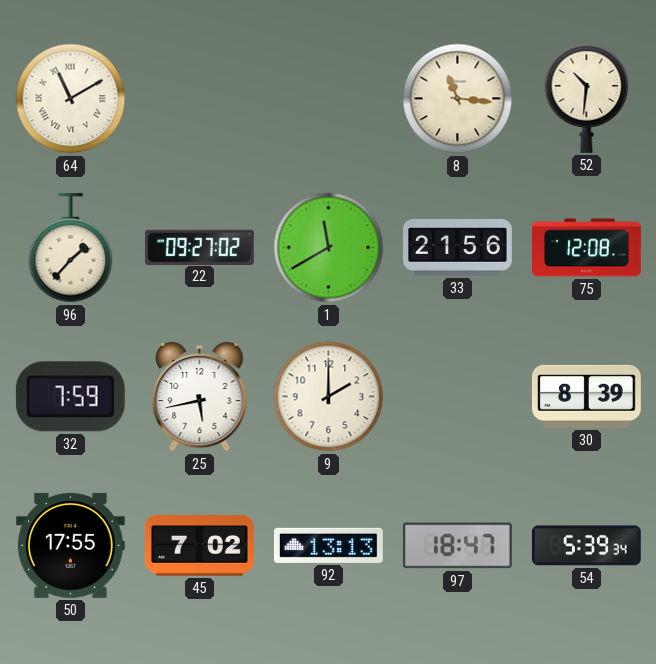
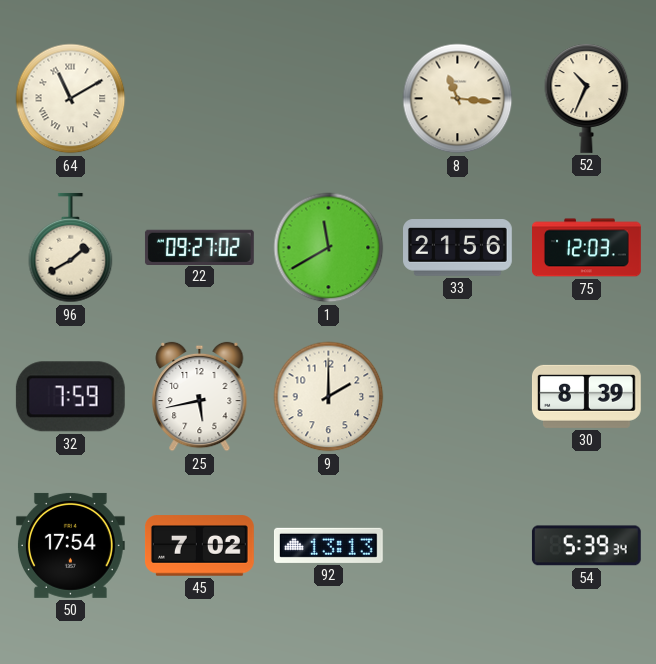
52: 10:31 -> 10:34
96: 1:37 -> 1:40
75: 12:08 -> 12:03
50: 17:55 -> 17:54
97: 18:47 -> none
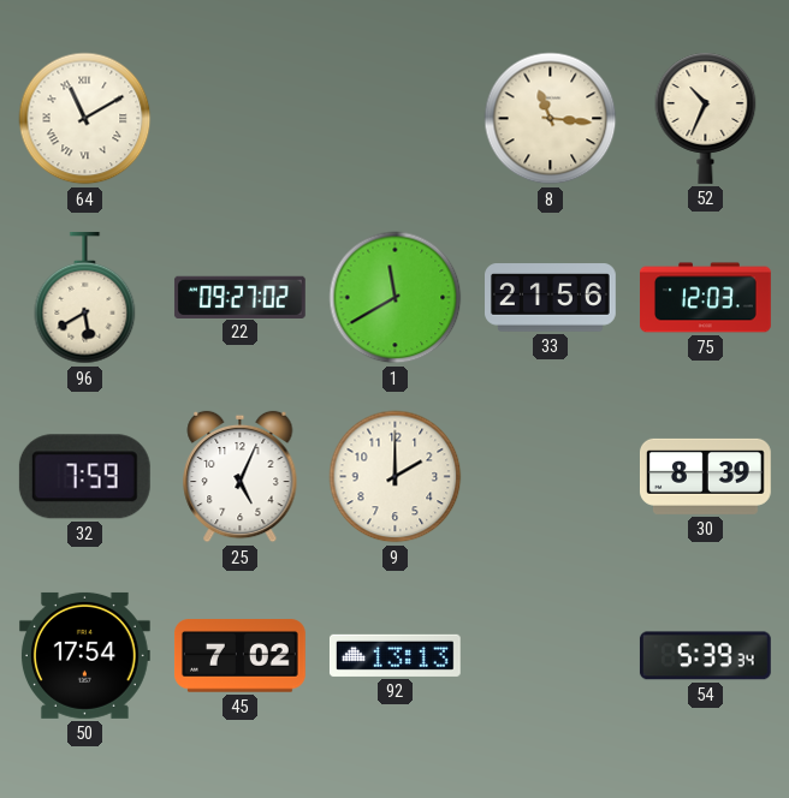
96: 1:40 -> 5:40
25: 5:43 -> 5:04
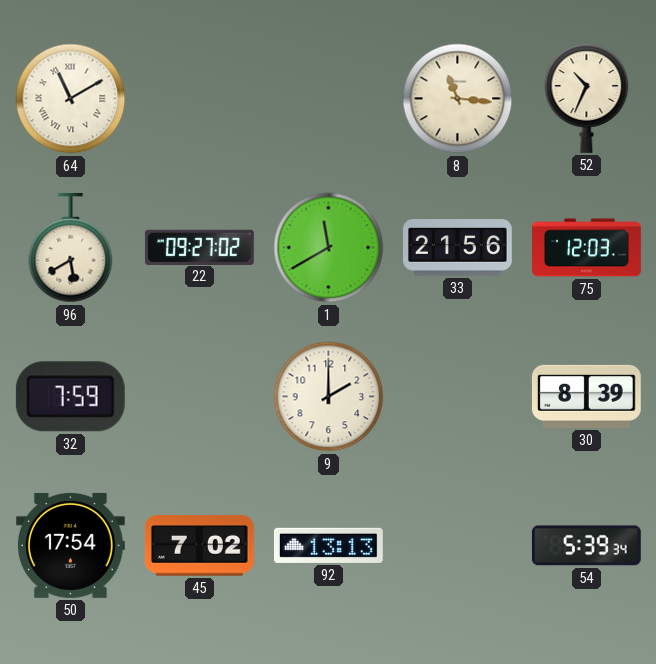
25: 5:04 -> none
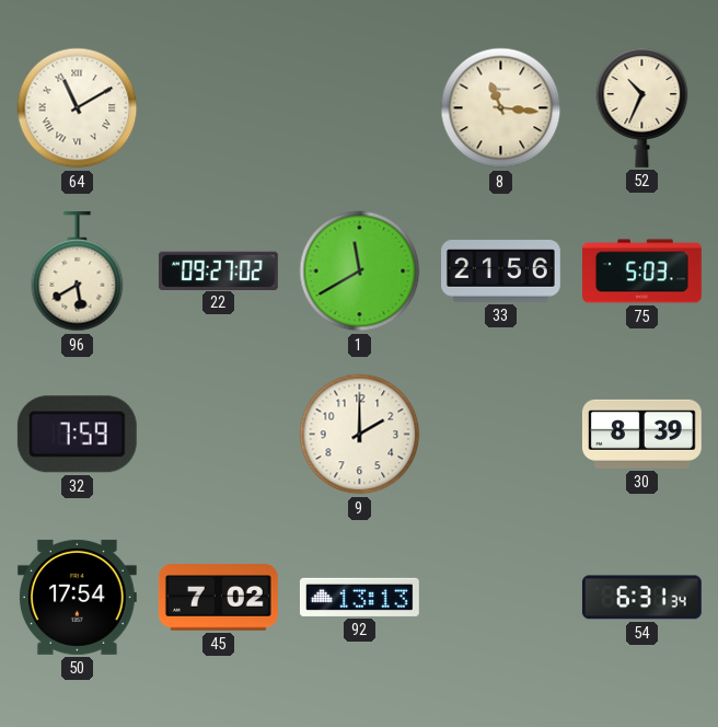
75: 12:03 -> 5:03
54: 5:39 -> 6:31
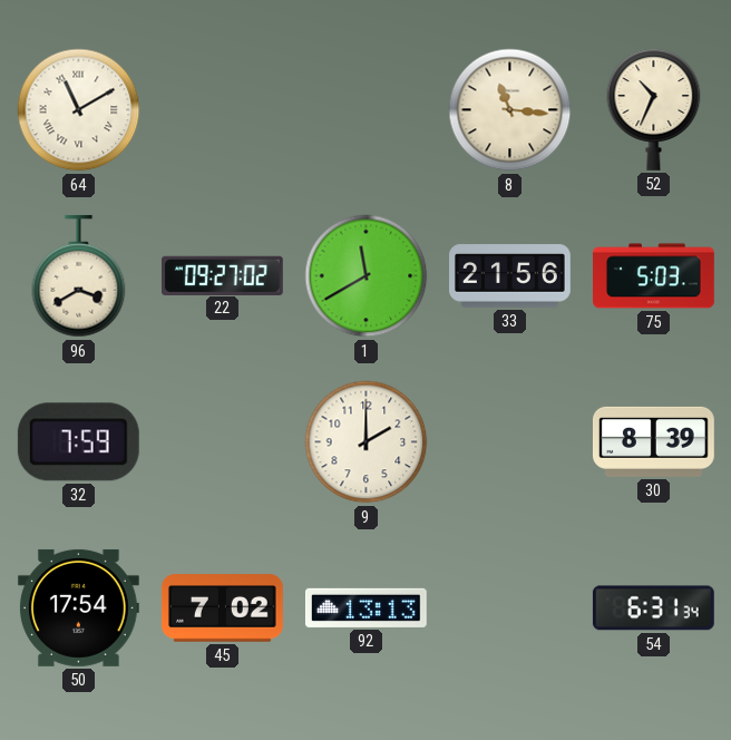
96: 5:40 -> 3:40
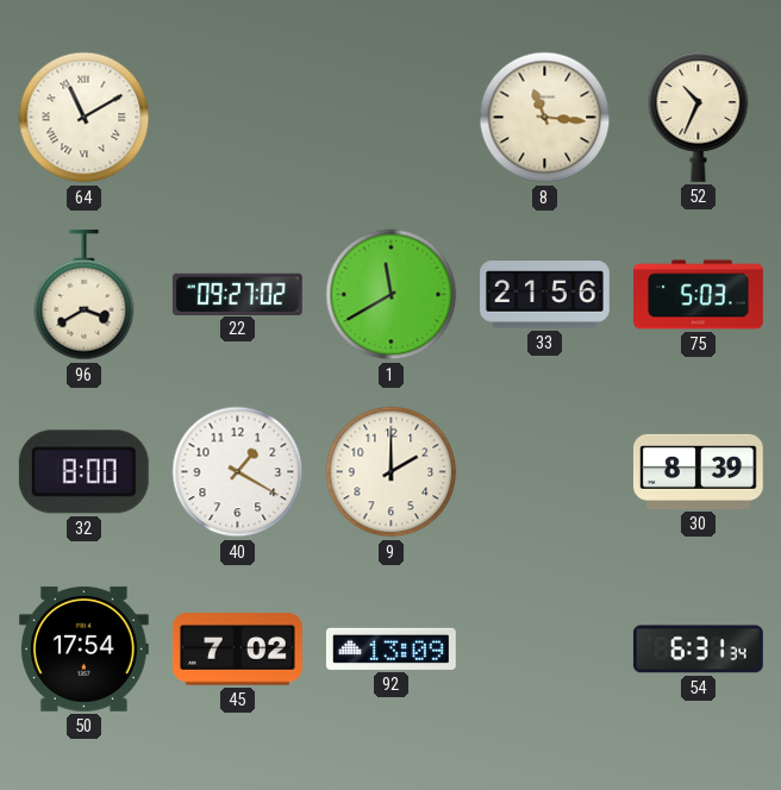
32: 7:59 -> 8:00
40: none -> 1:20
92: 13:13 -> 13:09
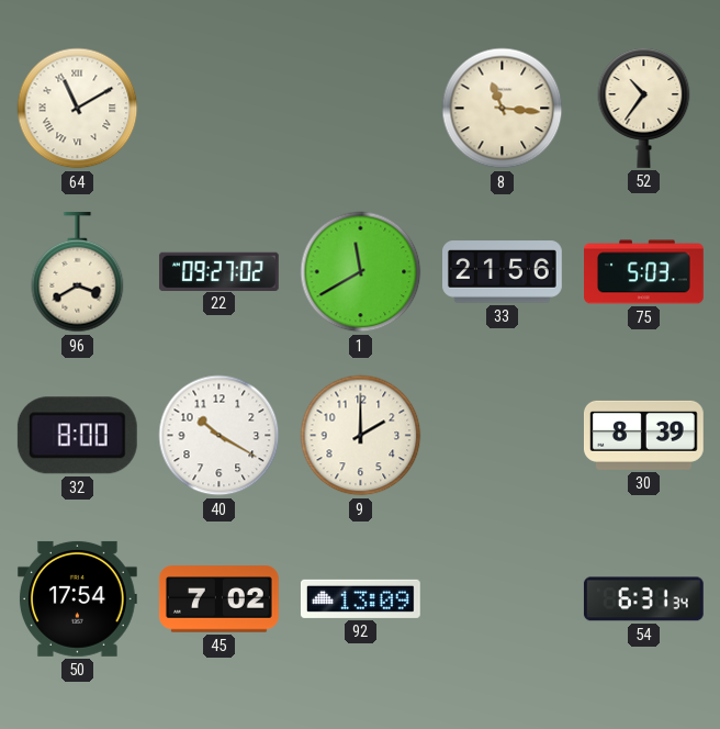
52: 10:34 -> 10:36
40: 1:20 -> 10:20
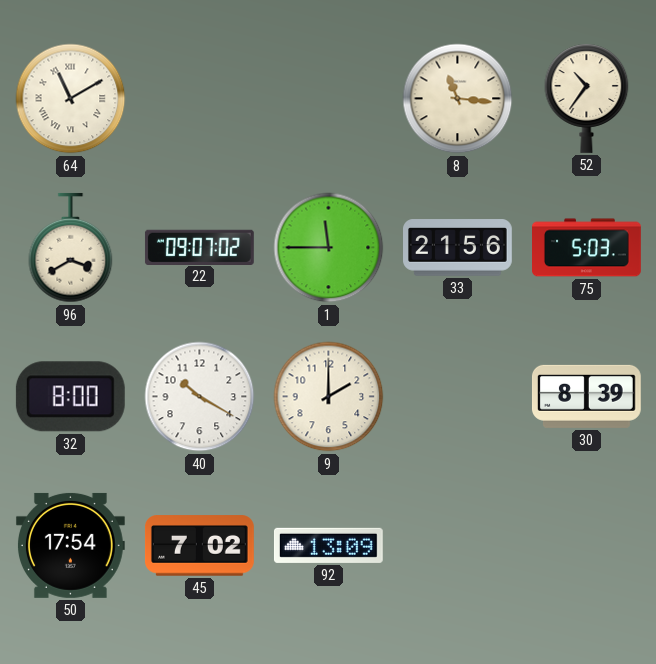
22: 09:27 -> 09:07
1: 11:40 -> 11:45
54: 6:31 -> none
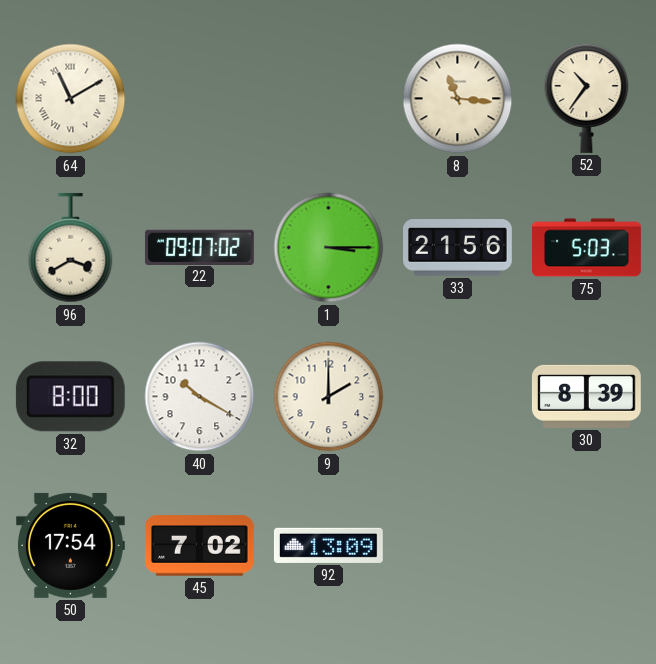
1: 11:45 -> 3:15
